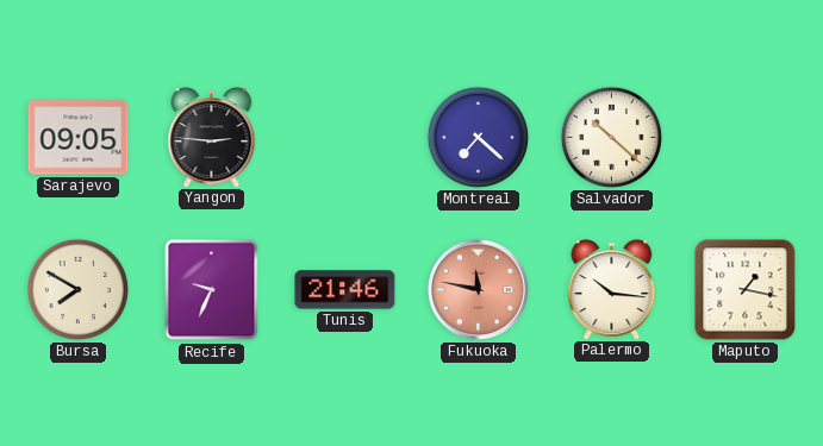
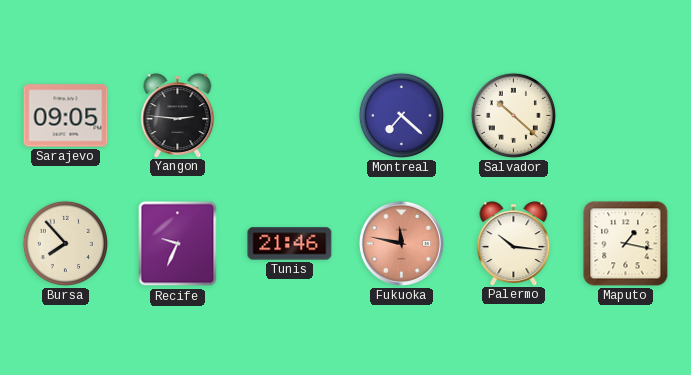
Bursa: 7:50 -> 7:53
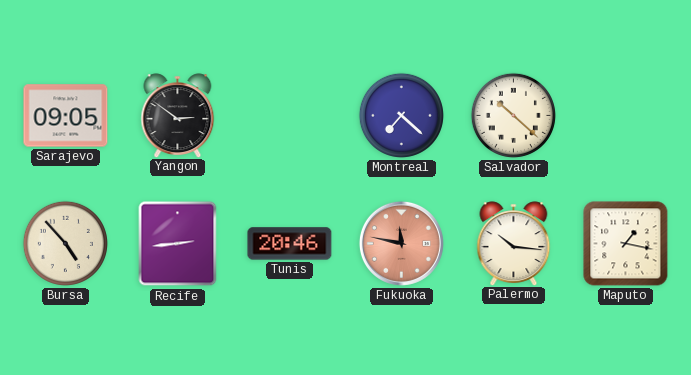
Yangon: 2:46 -> 2:51
Bursa: 7:53 -> 4:53
Recife: 9:34 -> 2:44
Tunis: 21:46 -> 20:46
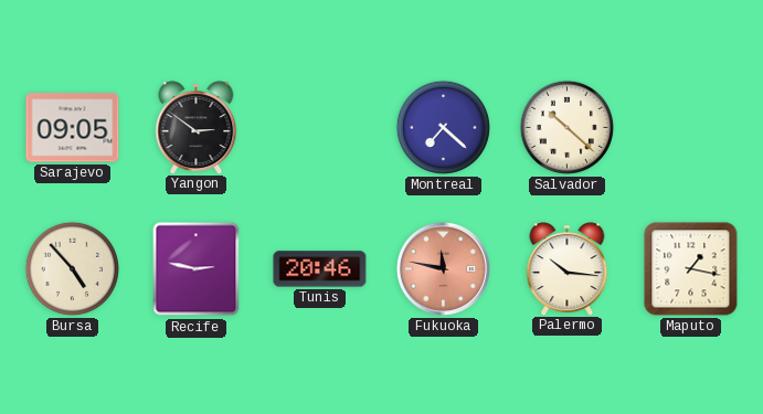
Recife: 2:44 -> 2:47
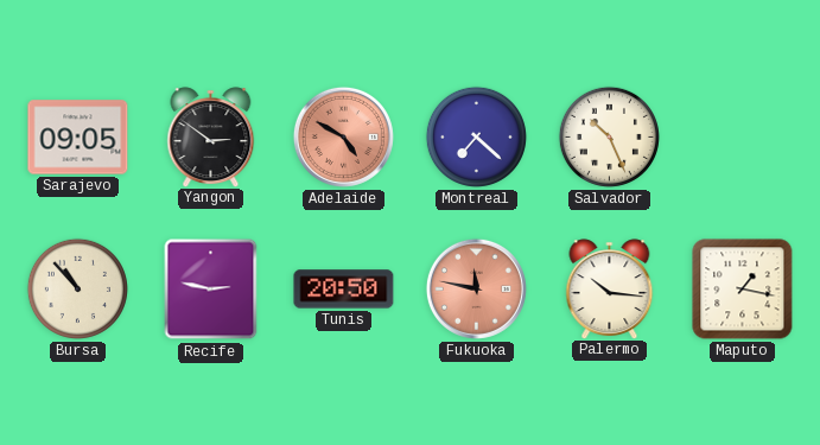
Adelaide: none -> 4:50
Salvador: 10:22 -> 10:26
Bursa: 4:53 -> 10:53
Tunis: 20:46 -> 20:50
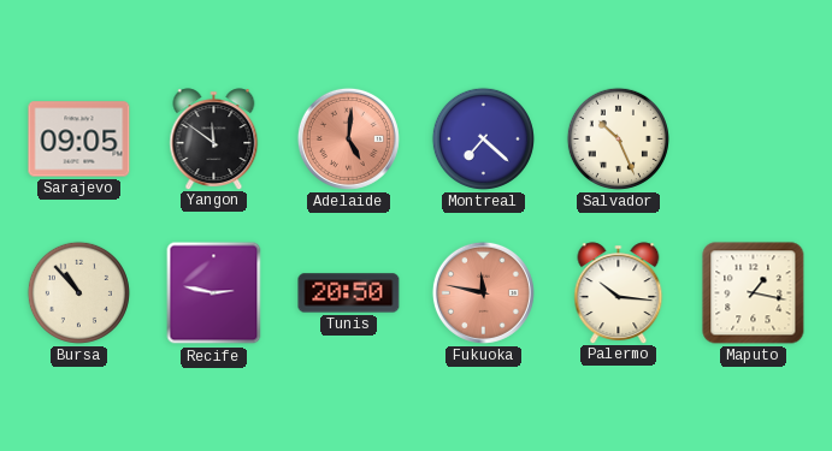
Yangon: 2:51 -> 11:51
Adelaide: 4:50 -> 5:01
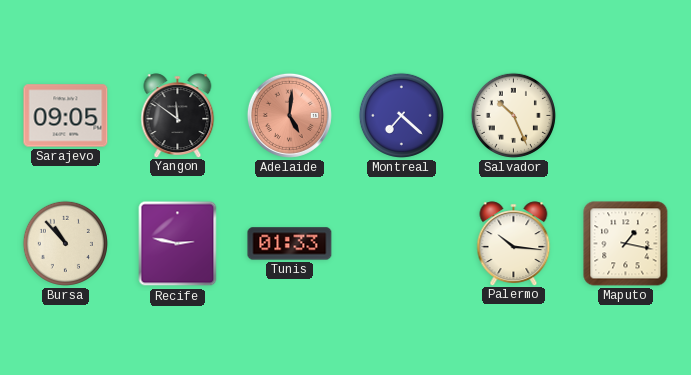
Tunis: 20:50 -> 01:33
Fukuoka: 11:47 -> none
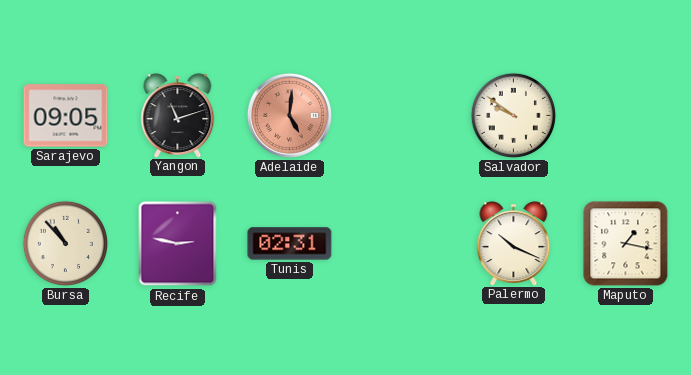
Yangon: 11:51 -> 11:12
Montreal: 7:22 -> none
Salvador: 10:26 -> 9:51
Tunis: 01:33 -> 02:31
Palermo: 10:16 -> 10:19
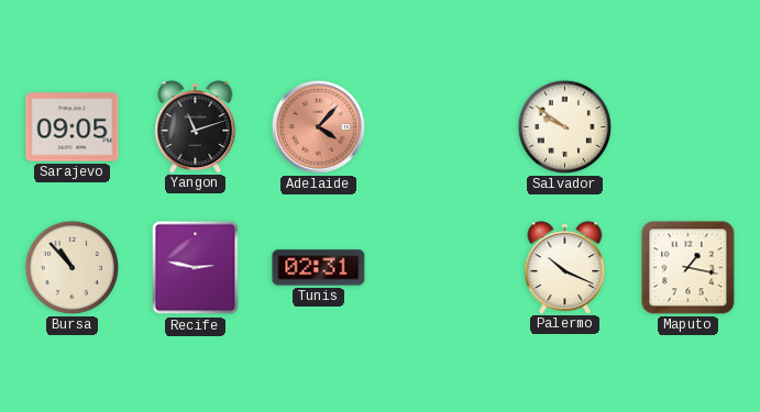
Adelaide: 5:01 -> 4:07
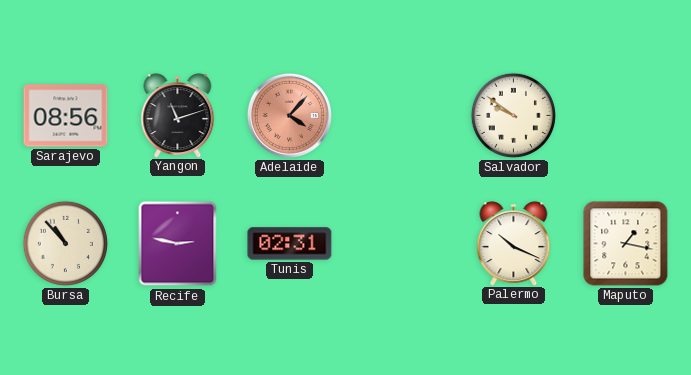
Sarajevo: 09:05 -> 08:56
